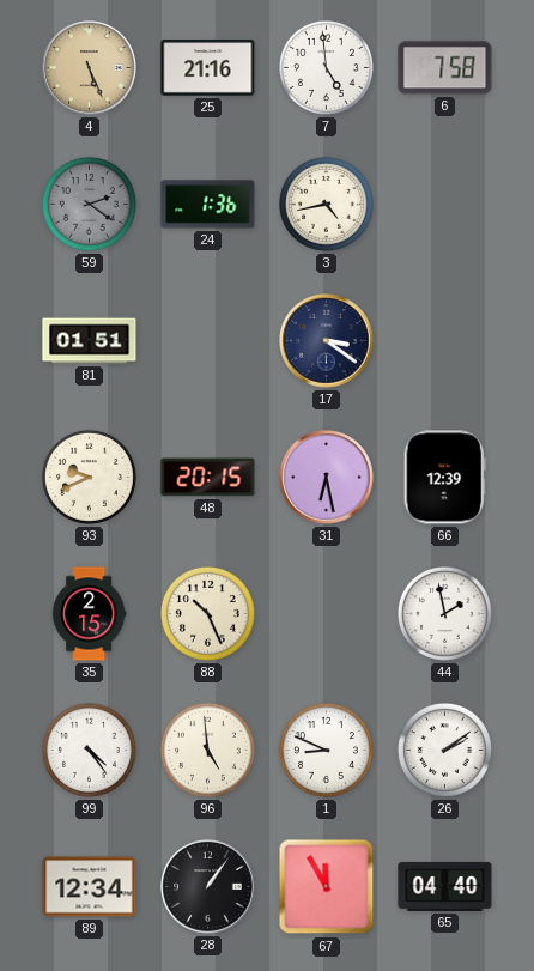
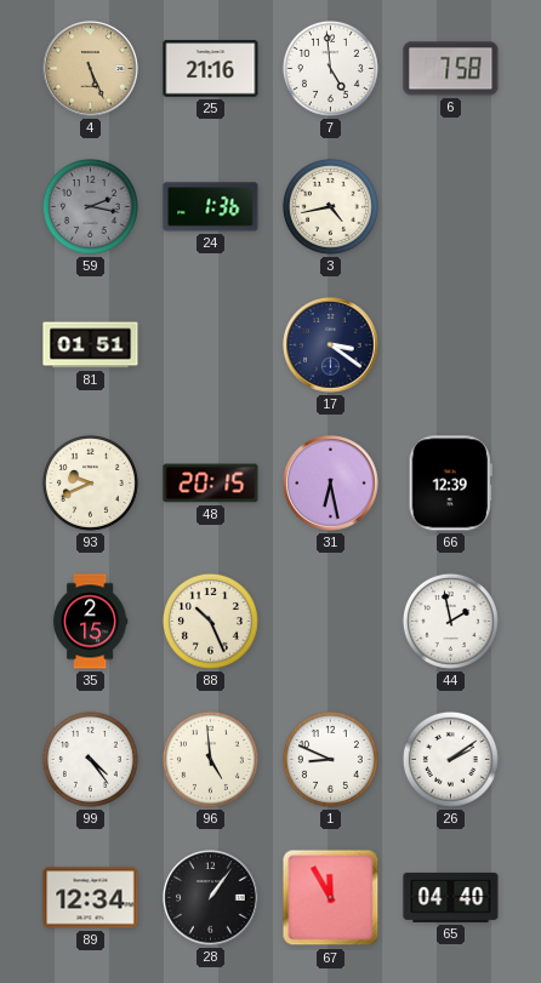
59: 2:21 -> 2:17
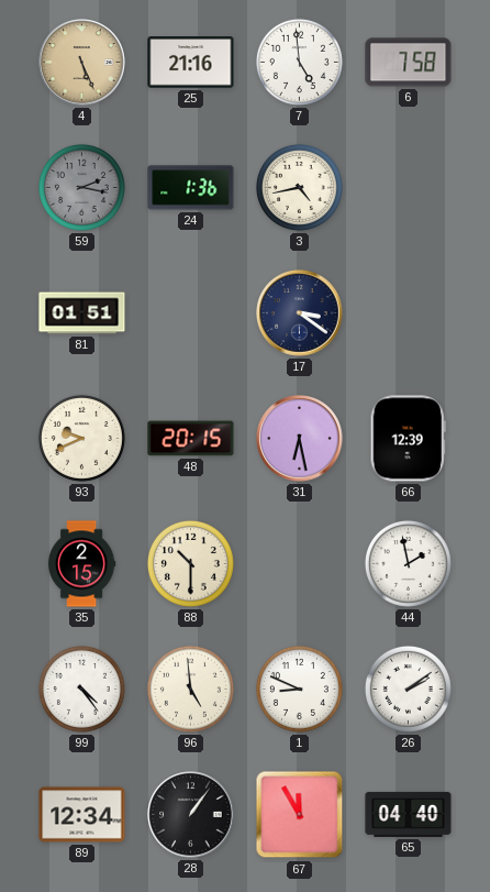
88: 10:26 -> 10:30
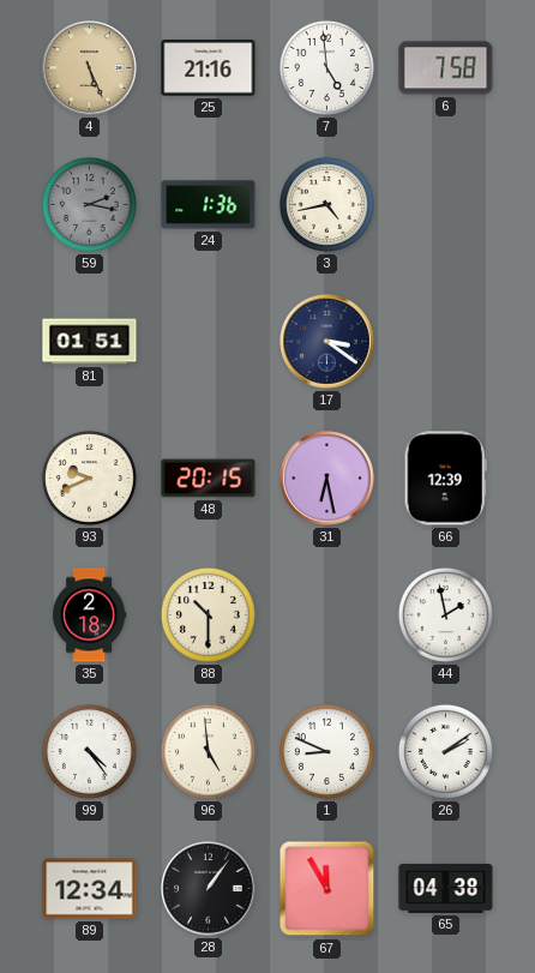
35: 2:15 -> 2:18
65: 04:40 -> 04:38
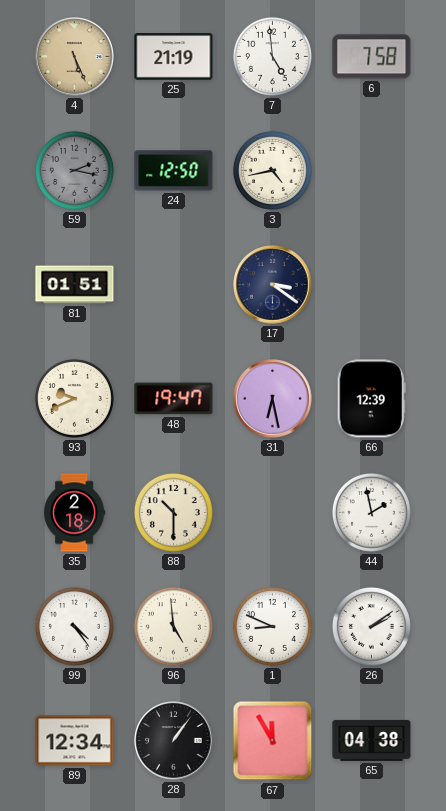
25: 21:16 -> 21:19
24: 1:36 -> 12:50
48: 20:15 -> 19:47
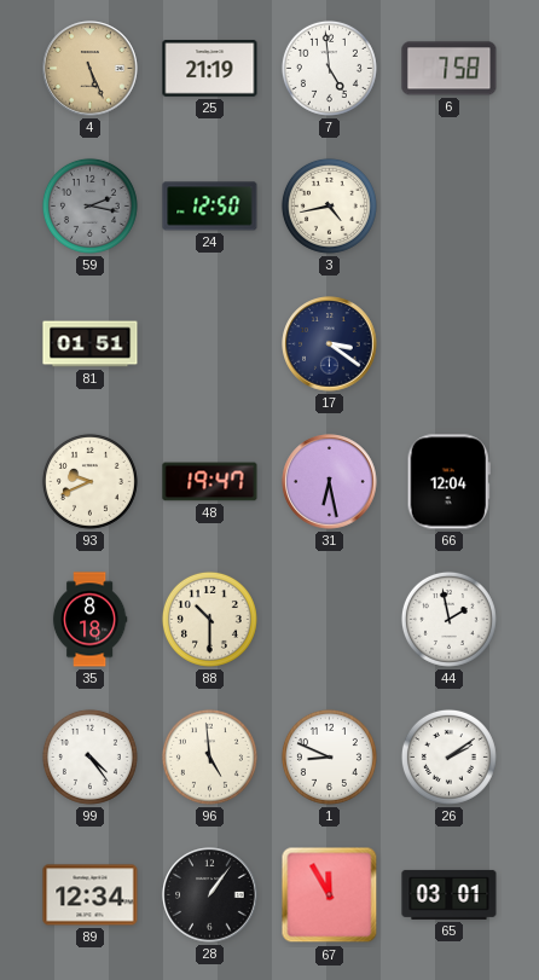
66: 12:39 -> 12:04
35: 2:18 -> 8:18
65: 04:38 -> 03:01
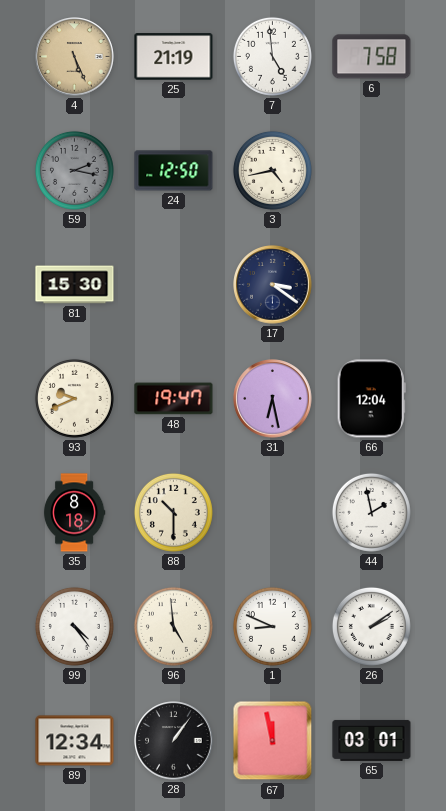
81: 01:51 -> 15:30
67: 11:55 -> 11:58
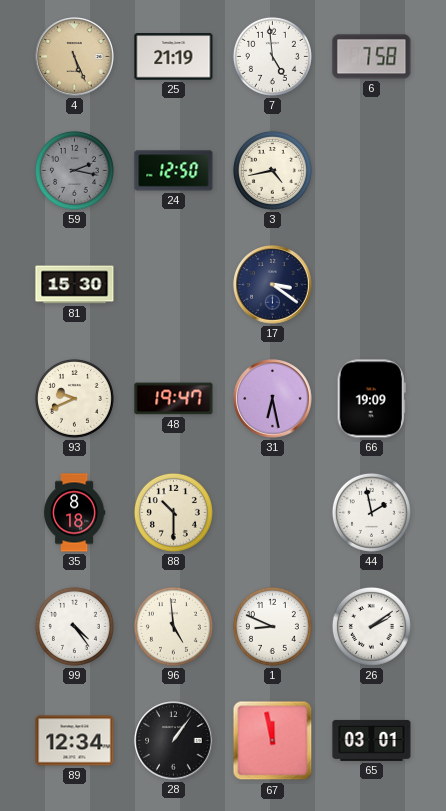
66: 12:04 -> 19:09
